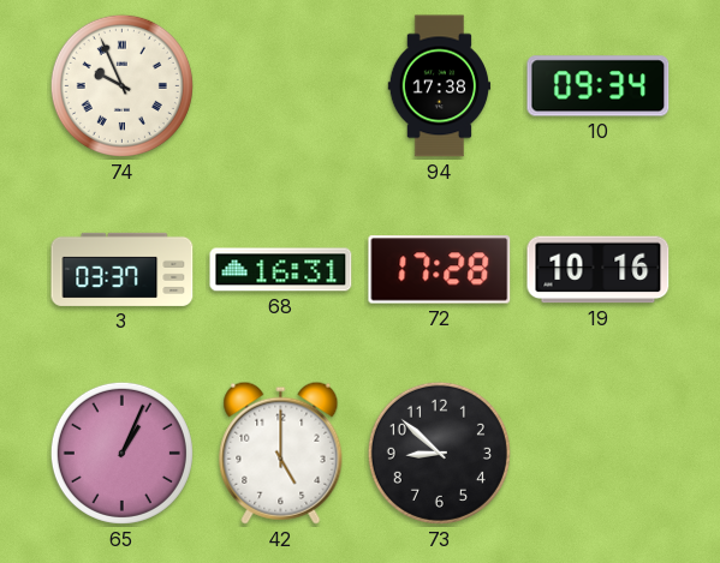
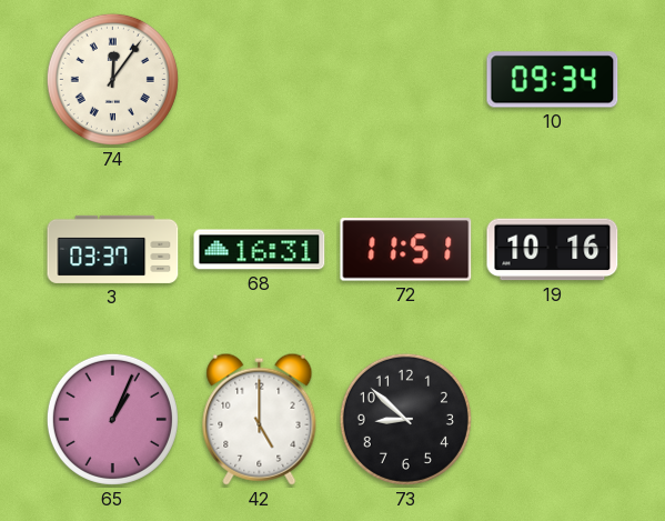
74: 9:56 -> 12:06
94: 17:38 -> none
72: 17:28 -> 11:51
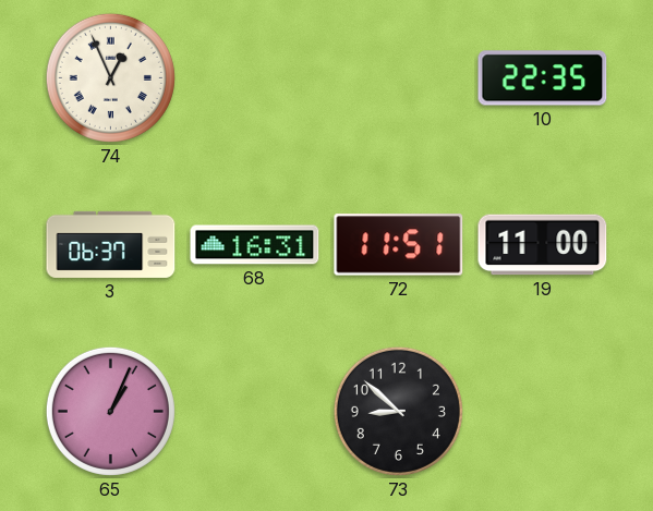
74: 12:06 -> 12:56
10: 09:34 -> 22:35
3: 03:37 -> 06:37
19: 10:16 -> 11:00
42: 5:00 -> none
